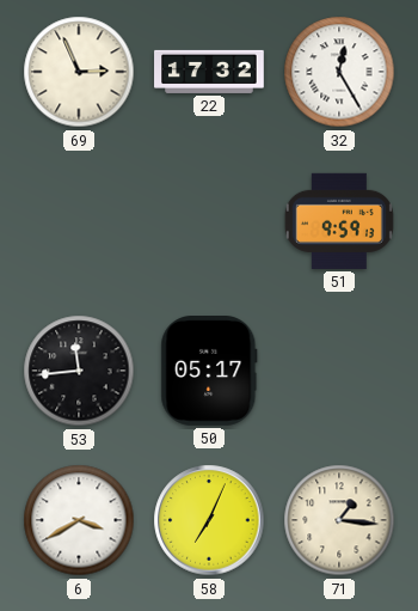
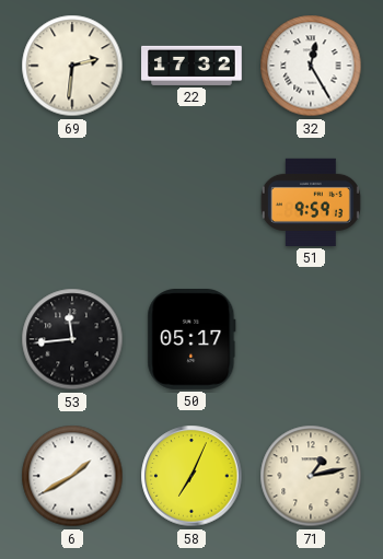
69: 2:56 -> 2:31
6: 3:40 -> 1:40
71: 1:16 -> 1:13
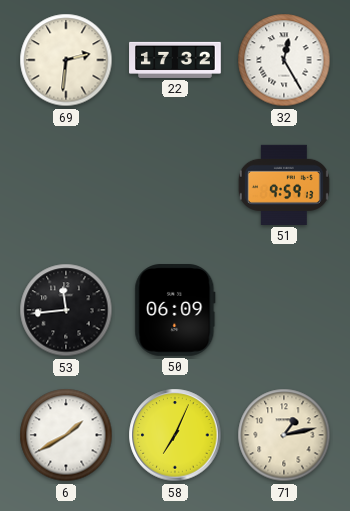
50: 05:17 -> 06:09
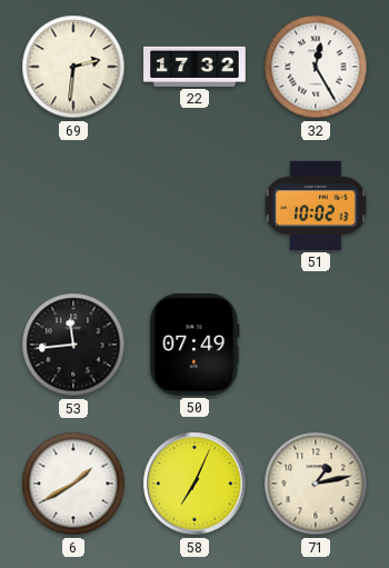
51: 9:59 -> 10:02
50: 06:09 -> 07:49
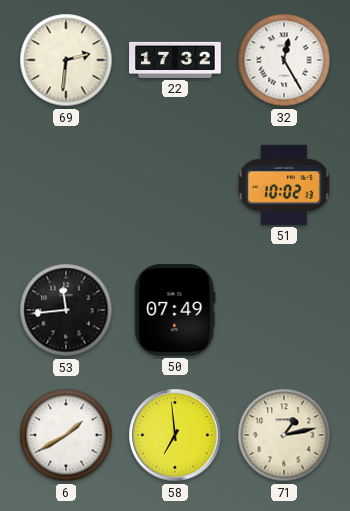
58: 7:04 -> 6:59
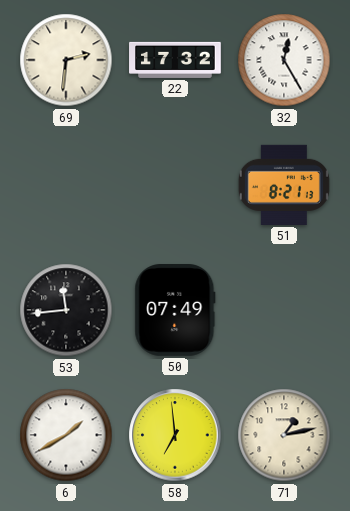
51: 10:02 -> 8:21
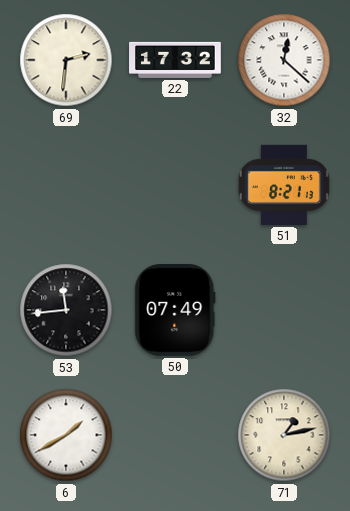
32: 12:25 -> 12:22
58: 6:59 -> none
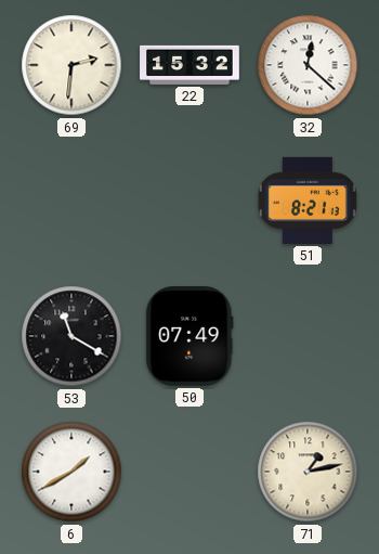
22: 17:32 -> 15:32
53: 11:44 -> 11:20
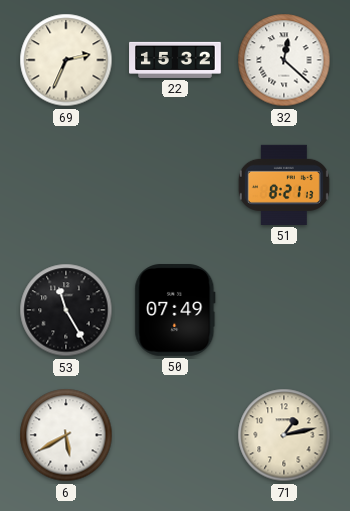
69: 2:31 -> 2:34
53: 11:20 -> 11:25
6: 1:40 -> 5:40
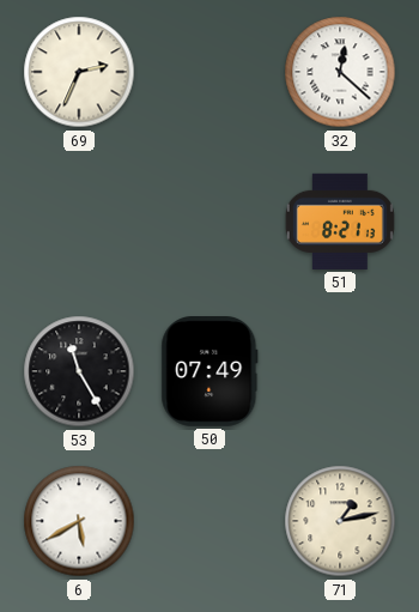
22: 15:32 -> none
